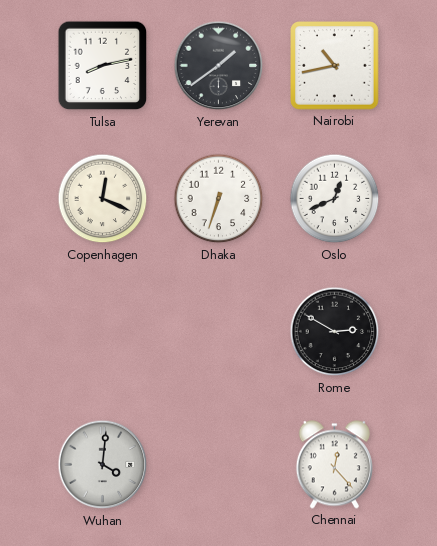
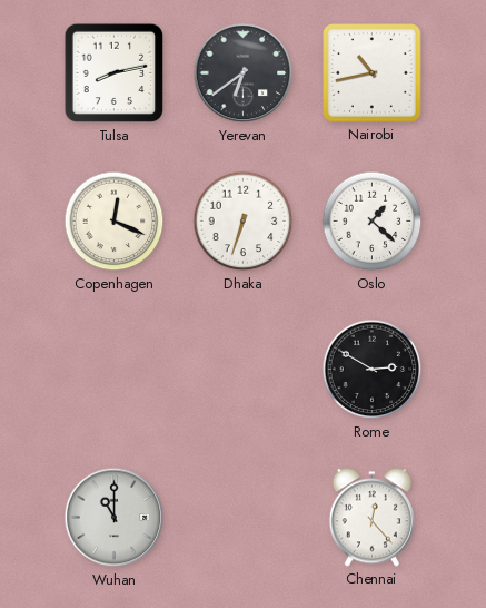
Yerevan: 1:39 -> 6:39
Oslo: 12:41 -> 1:22
Wuhan: 4:01 -> 11:00
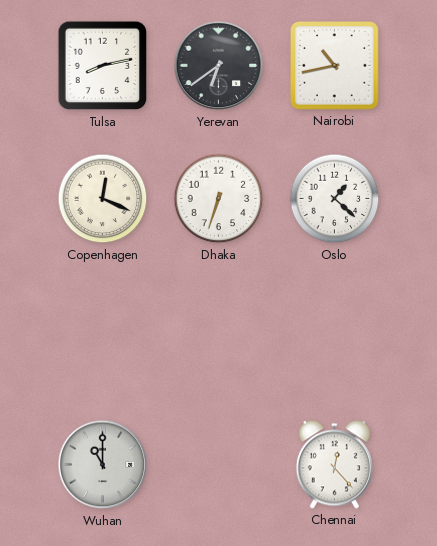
Rome: 2:50 -> none
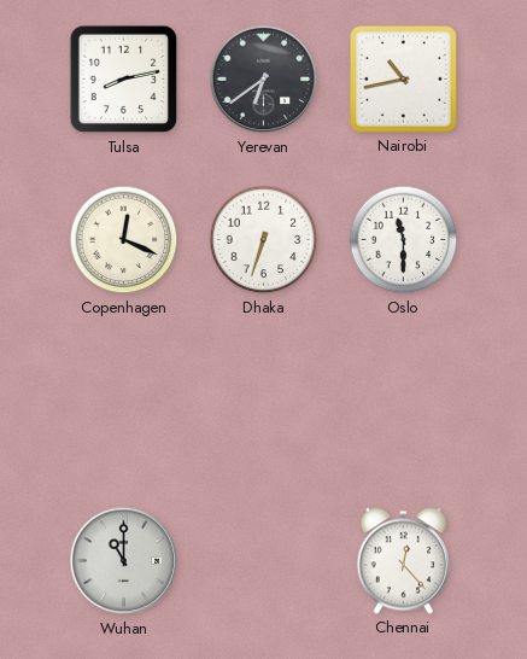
Oslo: 1:22 -> 11:30
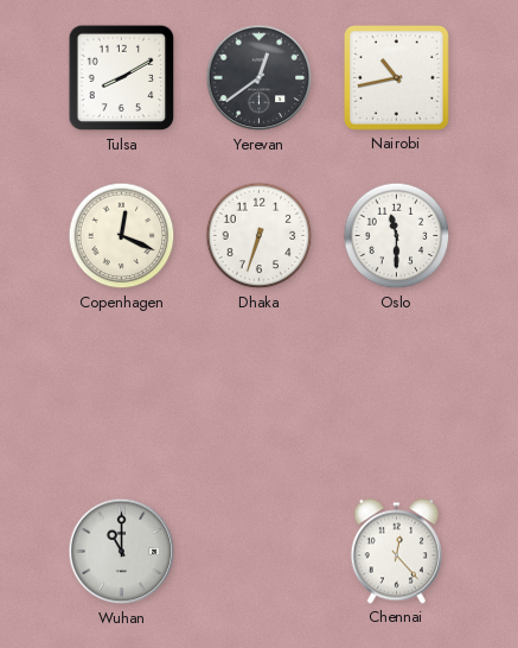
Tulsa: 8:13 -> 8:10
Yerevan: 6:39 -> 12:39
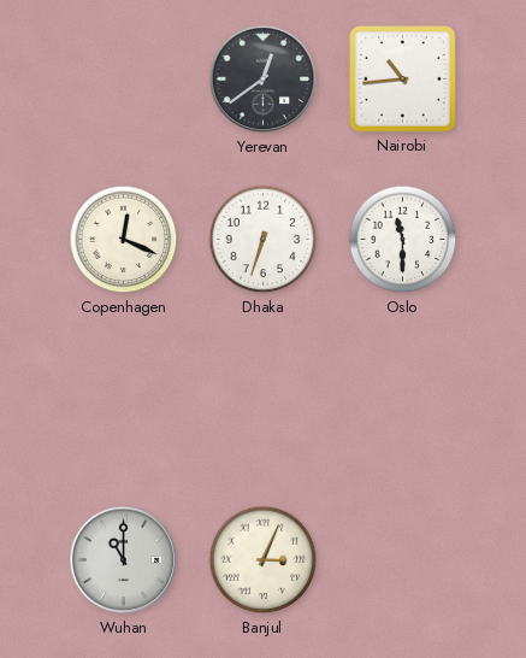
Tulsa: 8:10 -> none
Nairobi: 10:43 -> 10:44
Banjul: none -> 3:04
Chennai: 12:23 -> none
